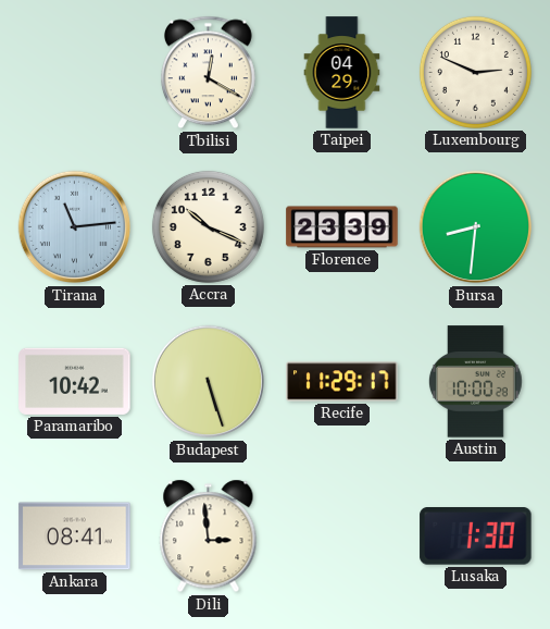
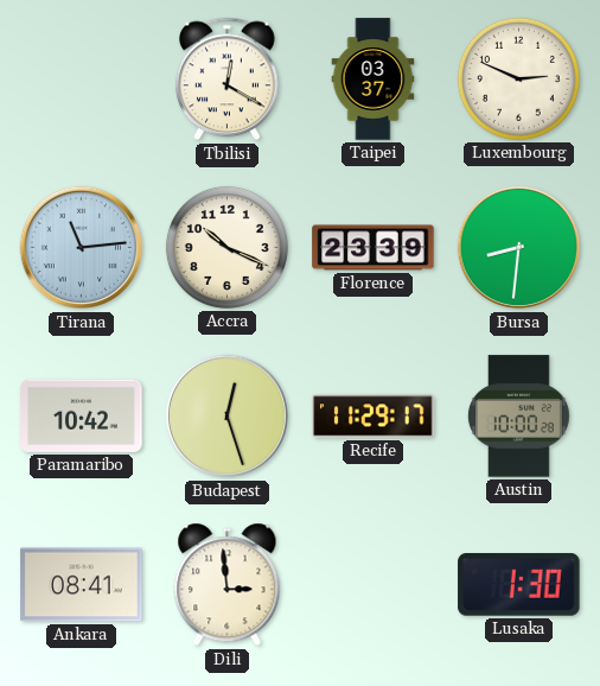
Taipei: 04:29 -> 03:37
Budapest: 5:27 -> 12:27
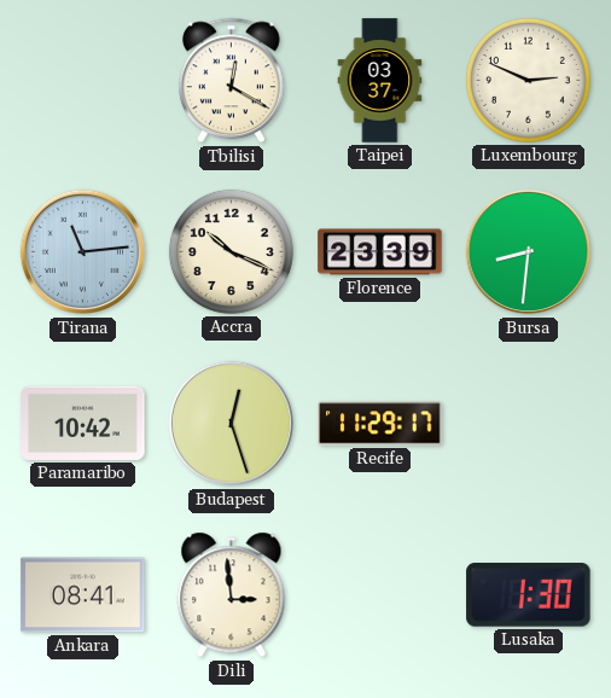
Austin: 10:00 -> none
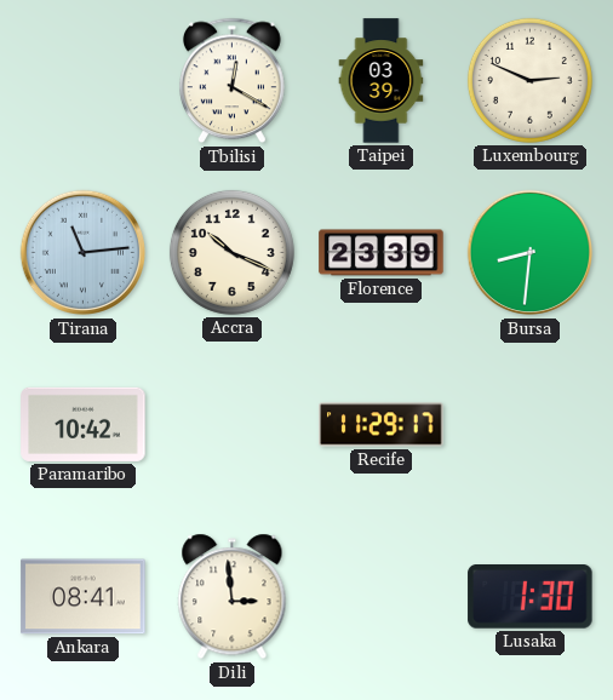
Taipei: 03:37 -> 03:39
Budapest: 12:27 -> none
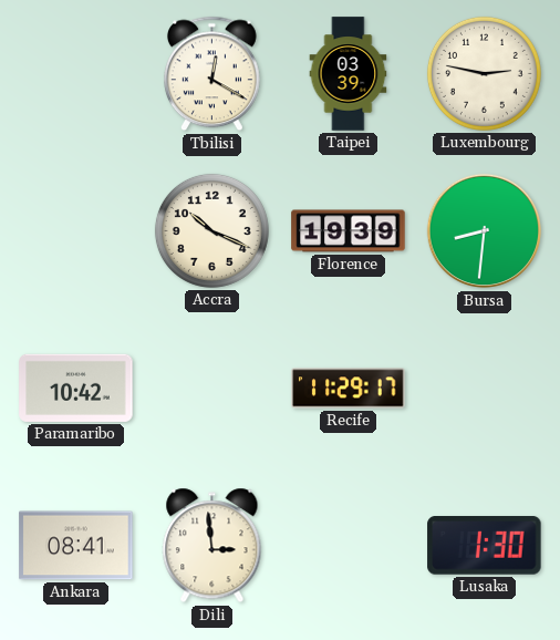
Luxembourg: 2:49 -> 2:47
Tirana: 11:14 -> none
Florence: 23:39 -> 19:39
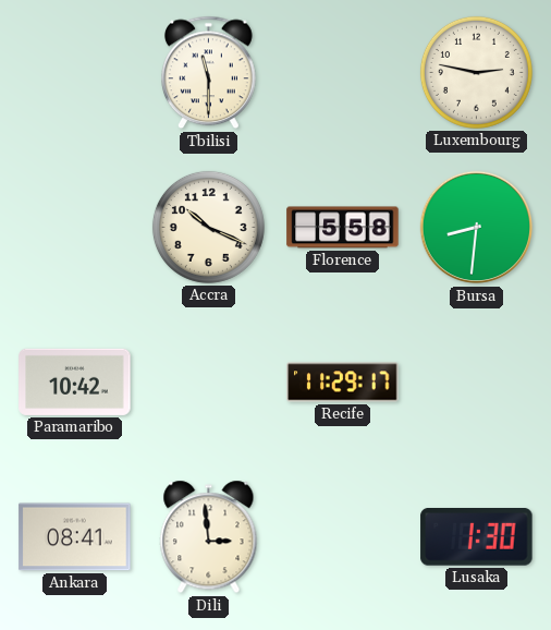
Tbilisi: 12:20 -> 11:30
Taipei: 03:39 -> none
Florence: 19:39 -> 5:58
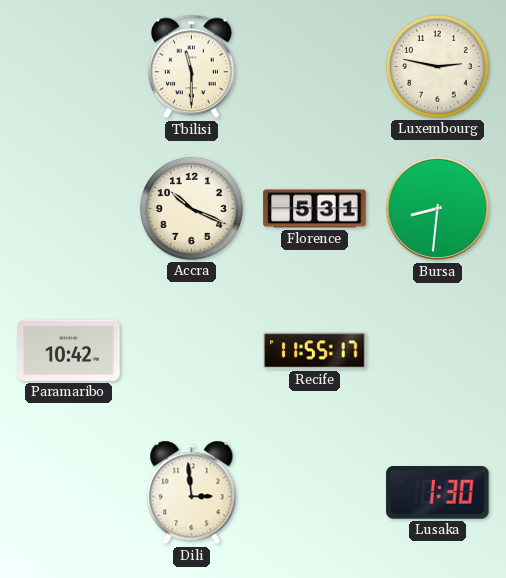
Florence: 5:58 -> 5:31
Recife: 11:29 -> 11:55
Ankara: 08:41 -> none
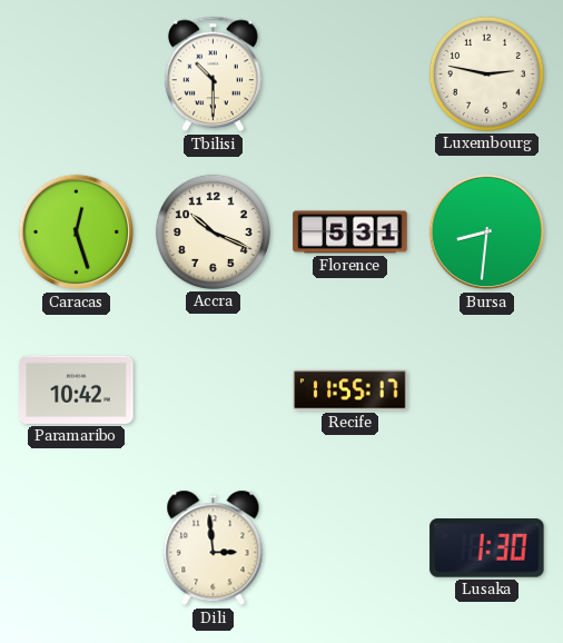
Tbilisi: 11:30 -> 10:30
Caracas: none -> 12:27
